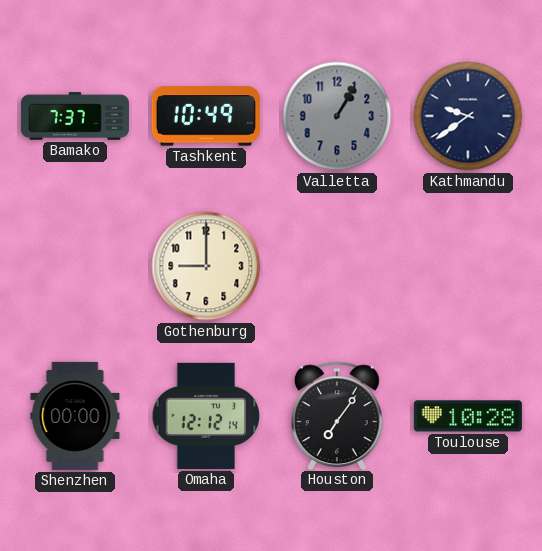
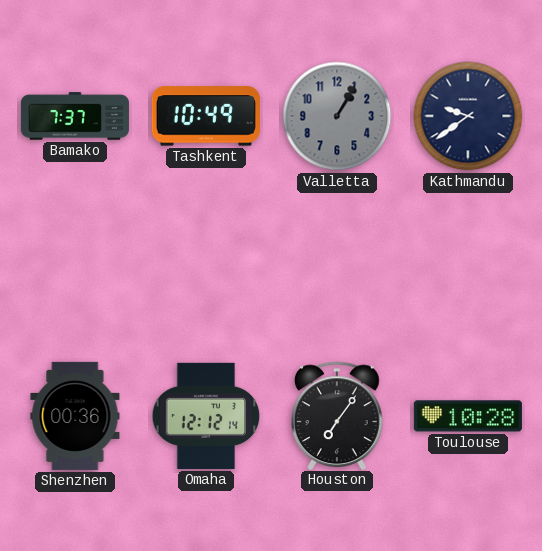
Gothenburg: 9:00 -> none
Shenzhen: 00:00 -> 00:36
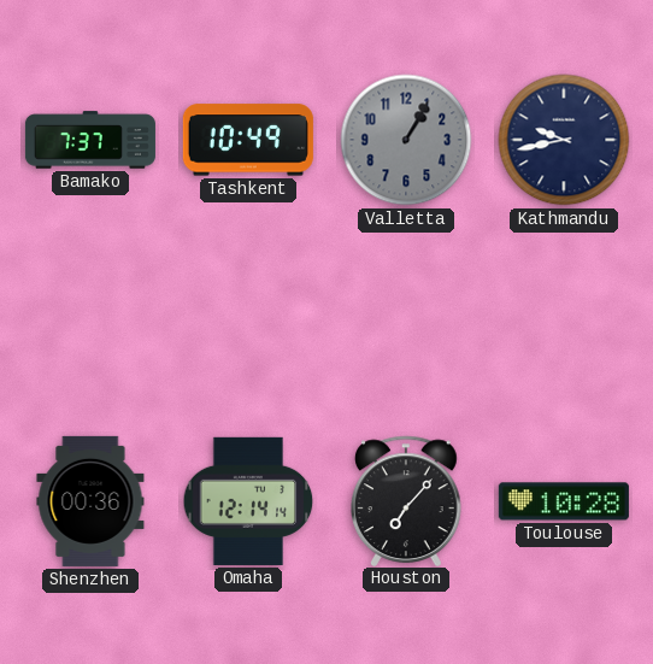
Kathmandu: 9:39 -> 9:43
Omaha: 12:12 -> 12:14
Houston: 7:06 -> 7:07
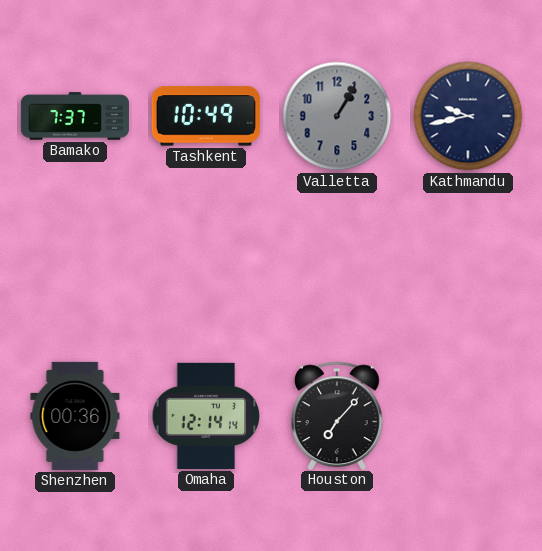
Toulouse: 10:28 -> none
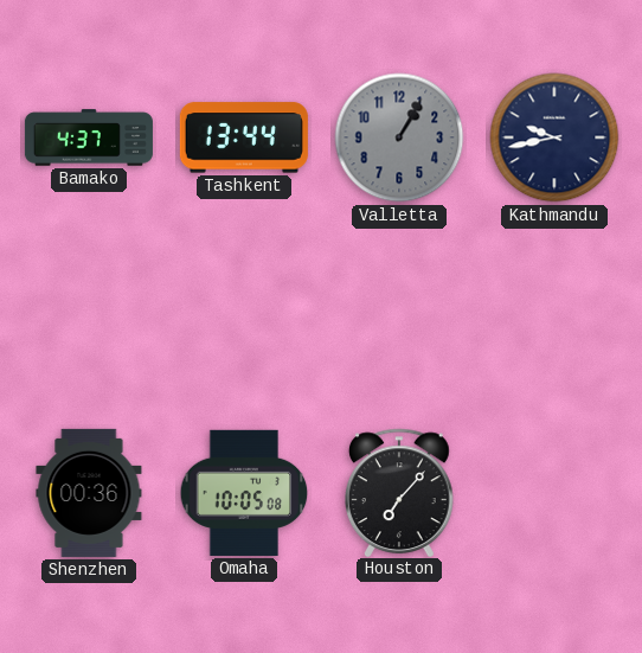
Bamako: 7:37 -> 4:37
Tashkent: 10:49 -> 13:44
Omaha: 12:14 -> 10:05
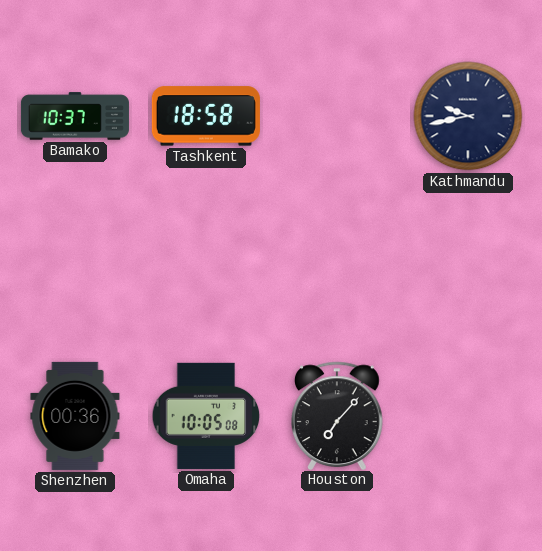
Bamako: 4:37 -> 10:37
Tashkent: 13:44 -> 18:58
Valletta: 1:05 -> none
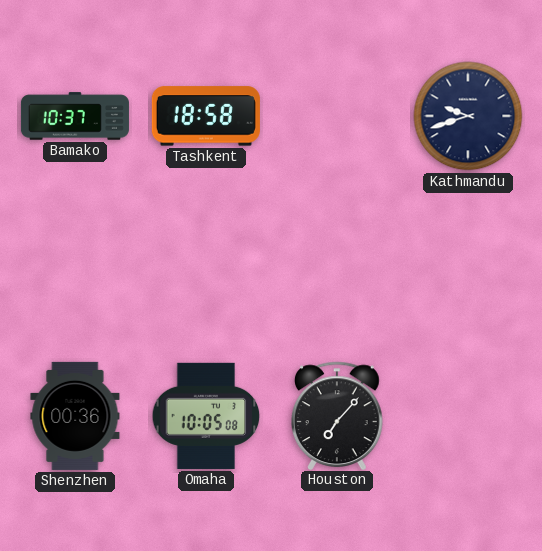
Kathmandu: 9:43 -> 9:42
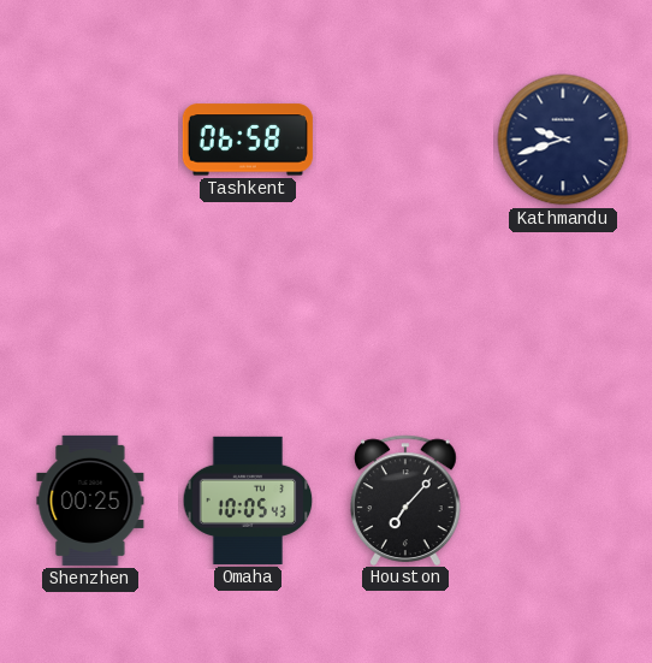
Bamako: 10:37 -> none
Tashkent: 18:58 -> 06:58
Shenzhen: 00:36 -> 00:25
Omaha: 10:05:08 -> 10:05:43
